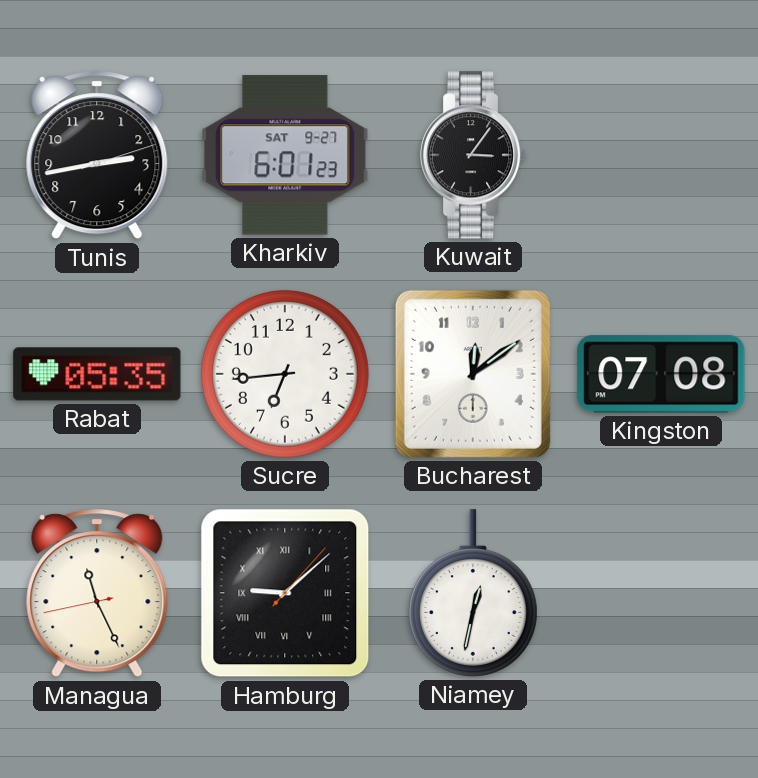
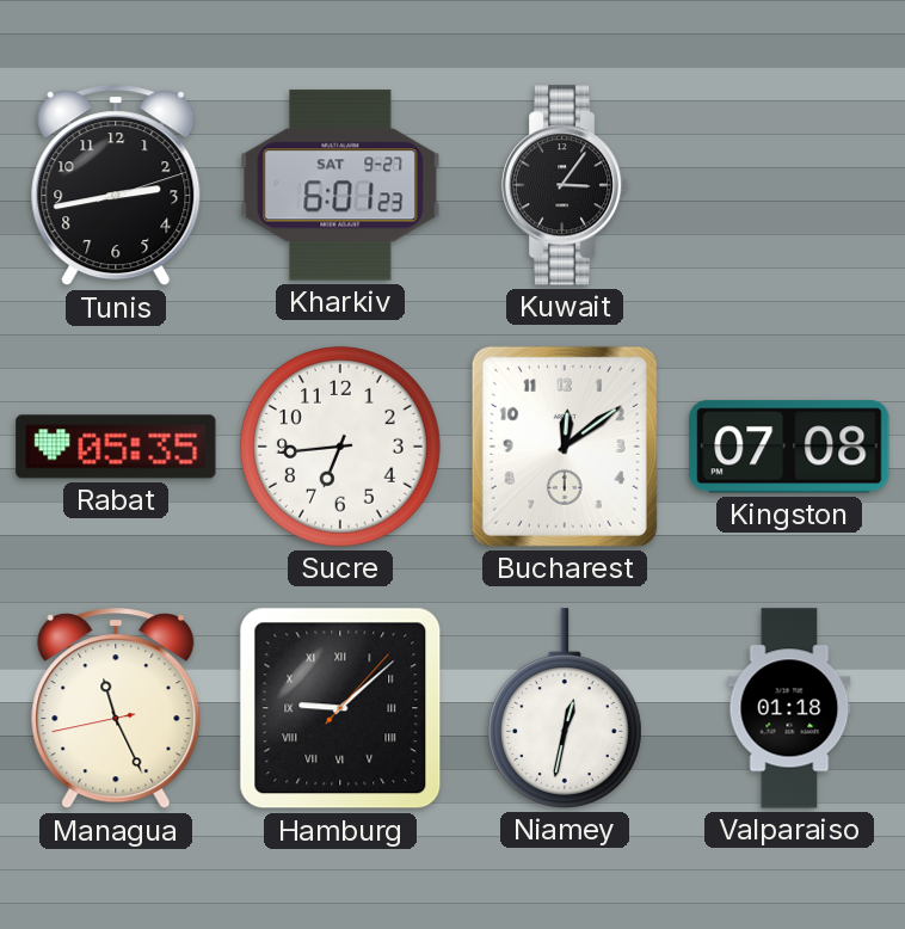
Valparaiso: none -> 01:18
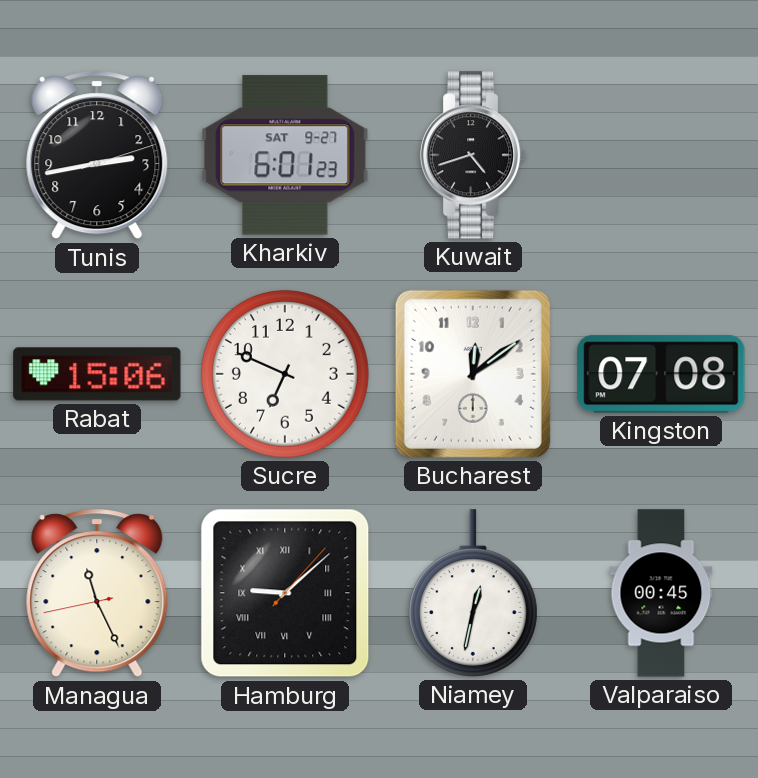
Kuwait: 3:06 -> 4:42
Rabat: 05:35 -> 15:06
Sucre: 6:44 -> 6:49
Valparaiso: 01:18 -> 00:45
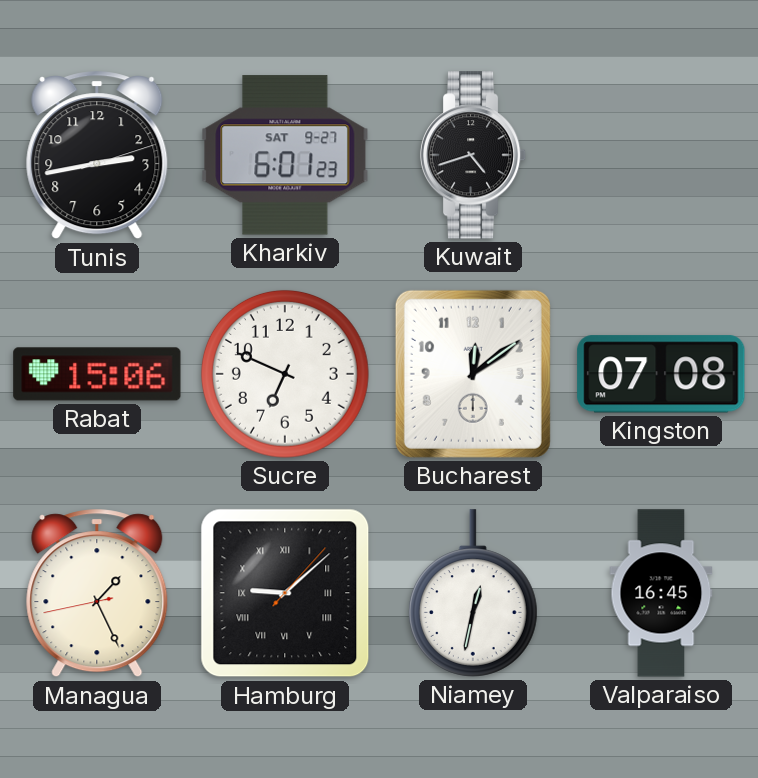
Managua: 11:25 -> 1:25
Valparaiso: 00:45 -> 16:45
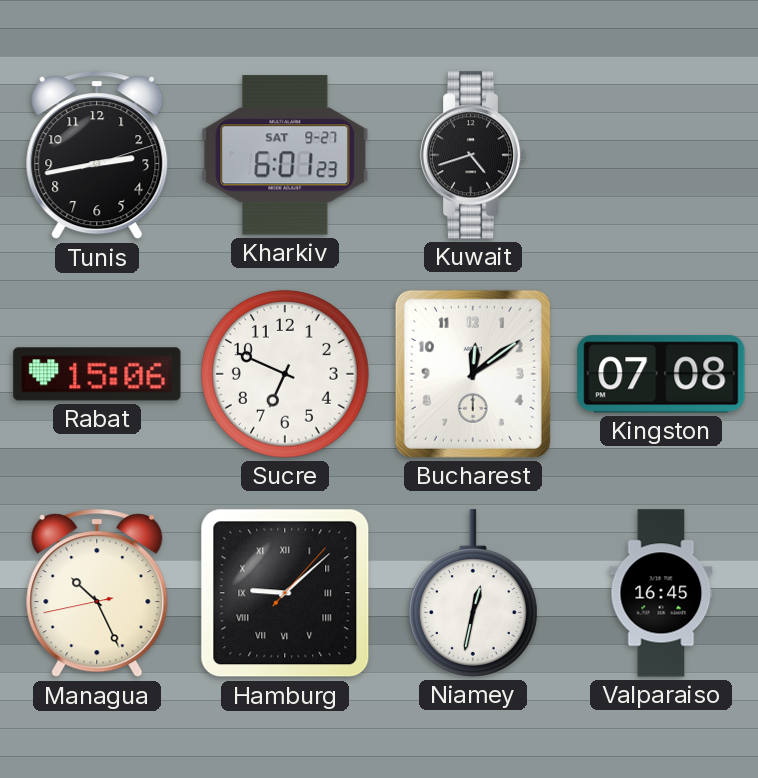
Managua: 1:25 -> 10:25
